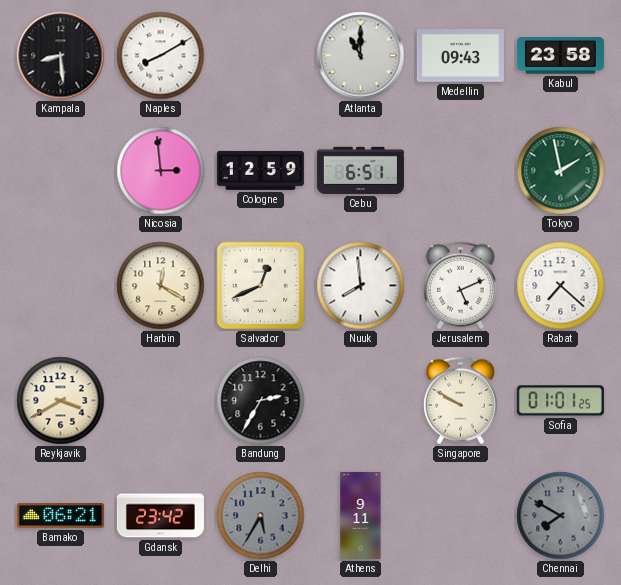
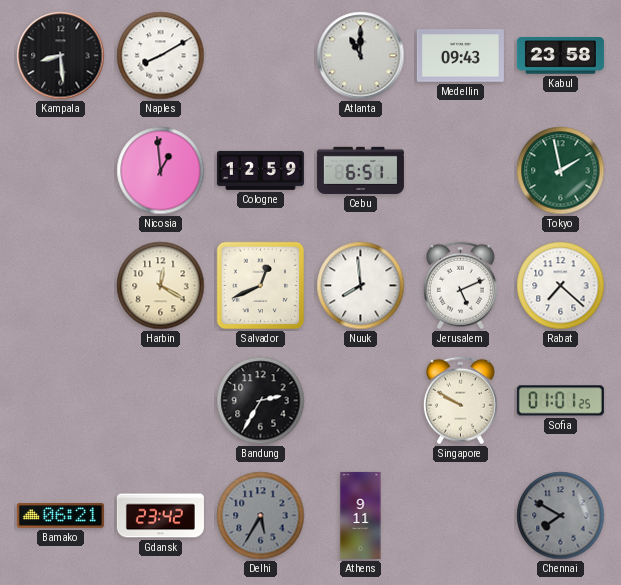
Nicosia: 2:59 -> 12:59
Reykjavik: 3:40 -> none
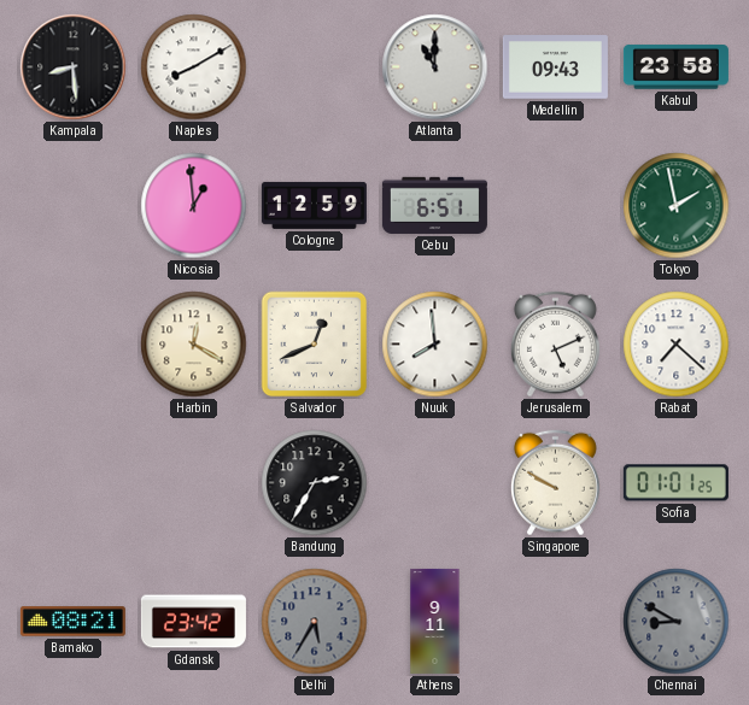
Bamako: 06:21 -> 08:21
Chennai: 7:50 -> 8:50
